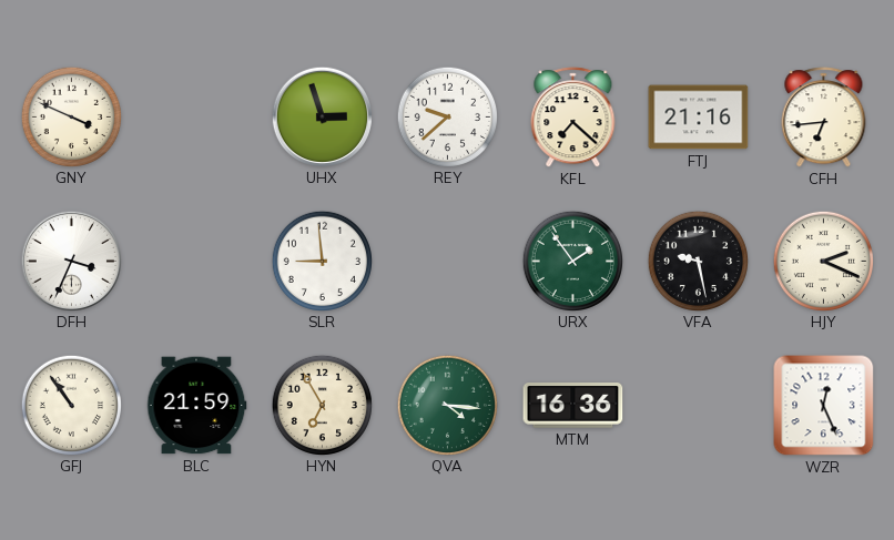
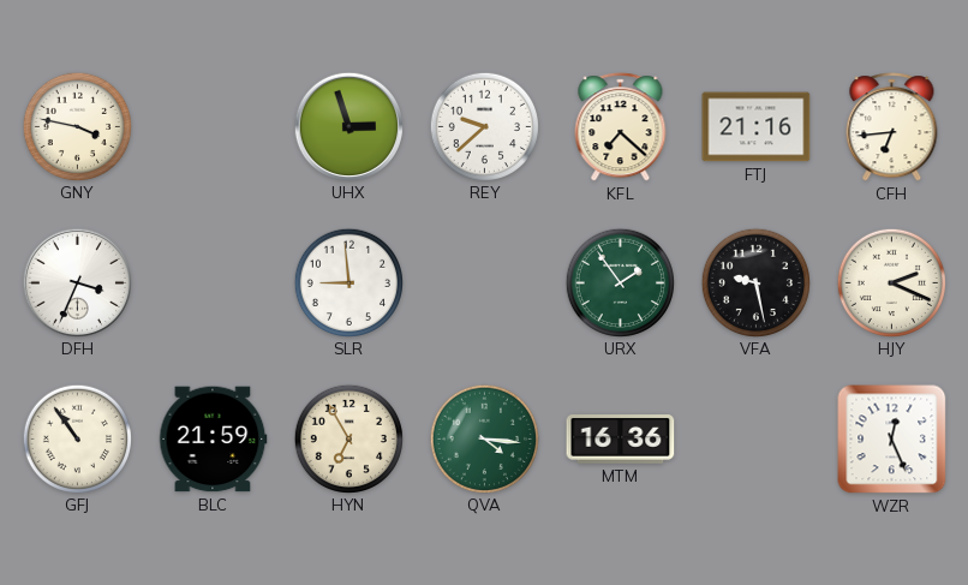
GNY: 3:49 -> 3:47
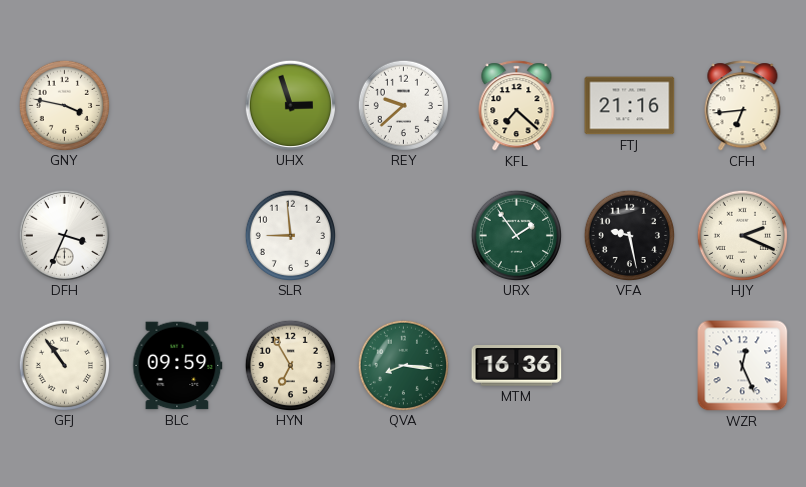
BLC: 21:59 -> 09:59
QVA: 4:16 -> 8:16
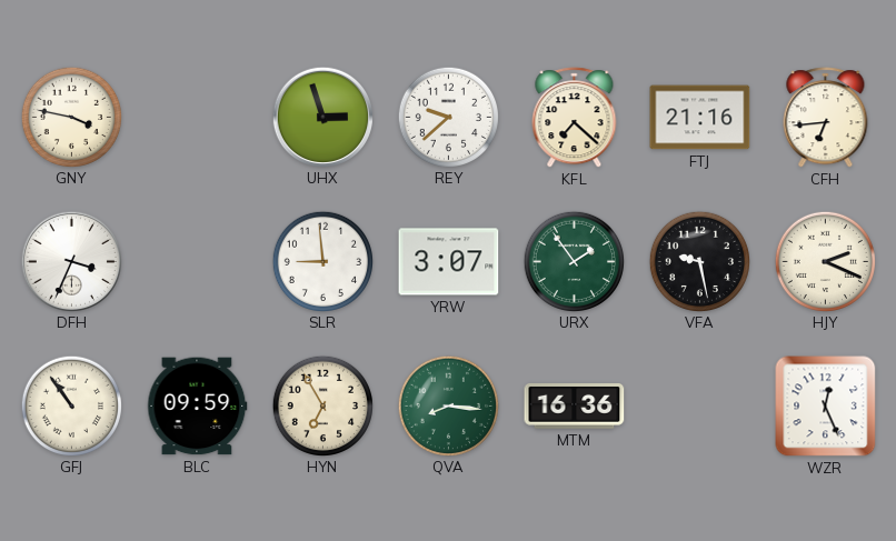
YRW: none -> 3:07
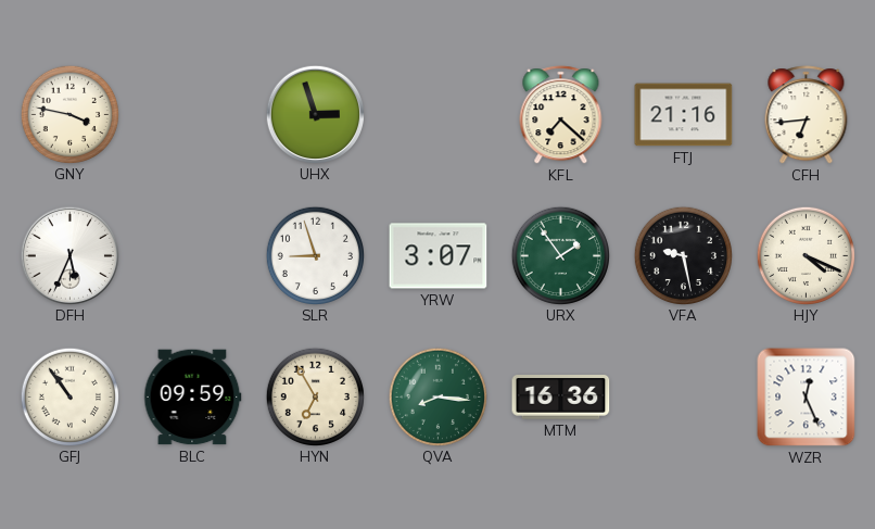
REY: 9:38 -> none
DFH: 3:34 -> 5:34
SLR: 8:59 -> 8:57
HJY: 2:19 -> 4:19
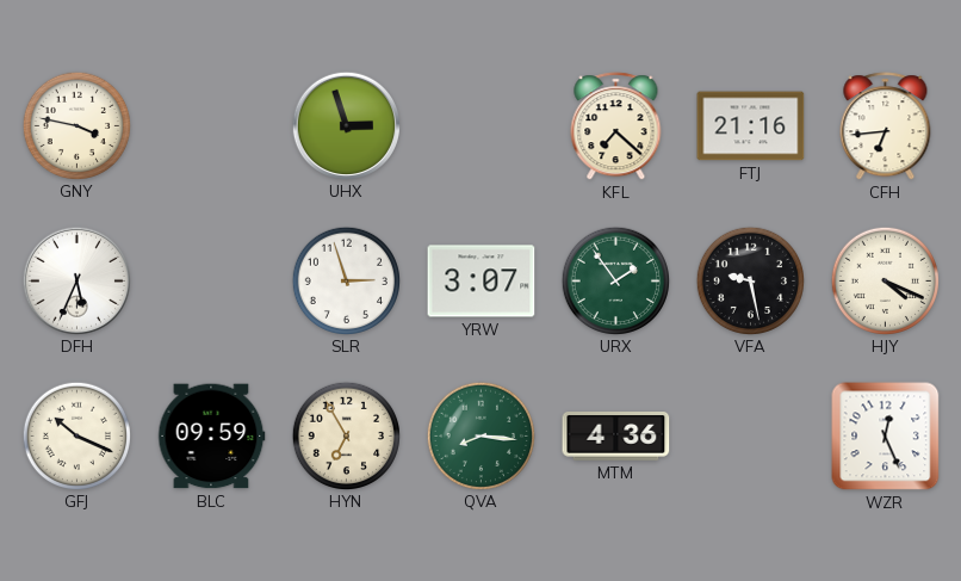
SLR: 8:57 -> 2:57
GFJ: 10:54 -> 10:19
MTM: 16:36 -> 4:36
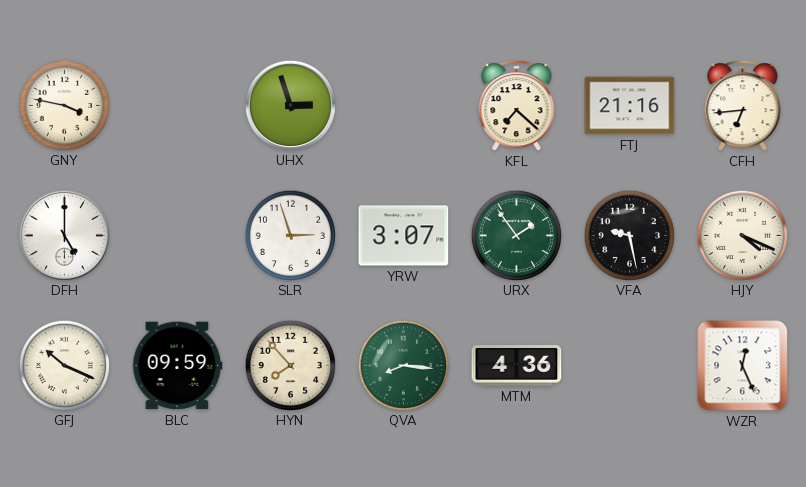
DFH: 5:34 -> 5:00
HYN: 6:55 -> 7:53
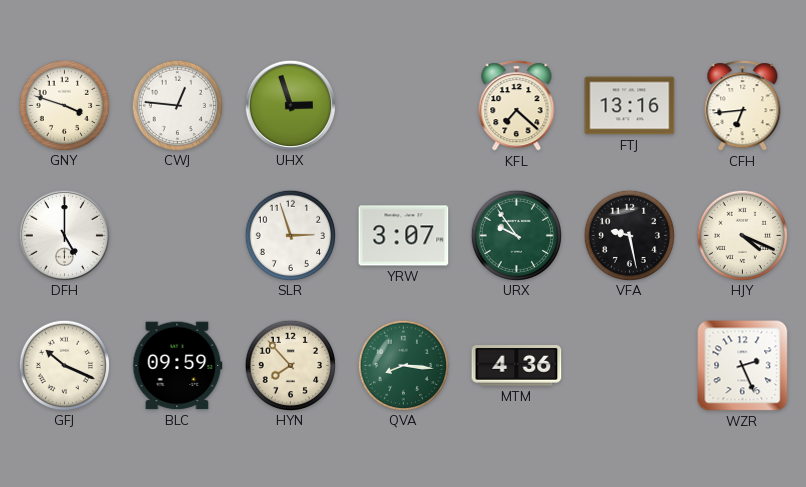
GNY: 3:47 -> 3:48
CWJ: none -> 12:46
FTJ: 21:16 -> 13:16
URX: 1:54 -> 9:54
WZR: 12:26 -> 2:26
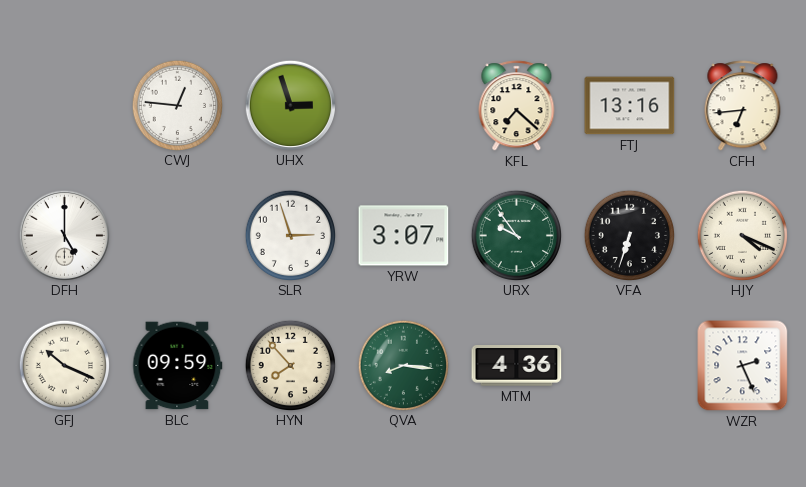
GNY: 3:48 -> none
VFA: 9:28 -> 6:33
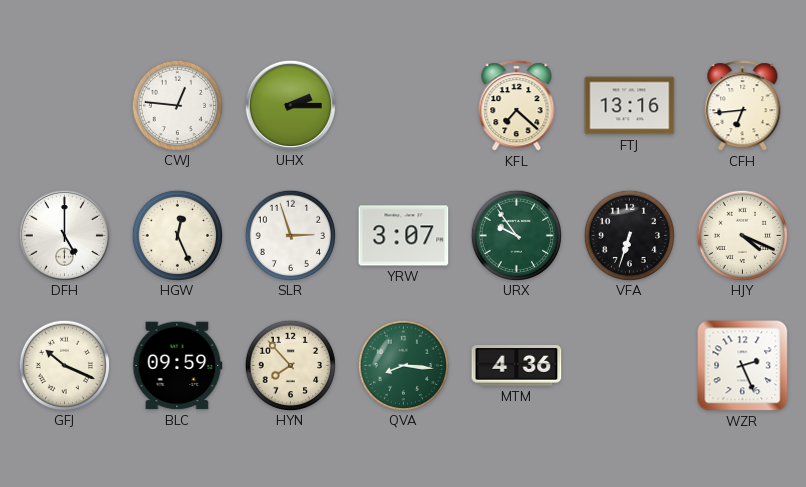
UHX: 2:57 -> 2:15
HGW: none -> 12:26
